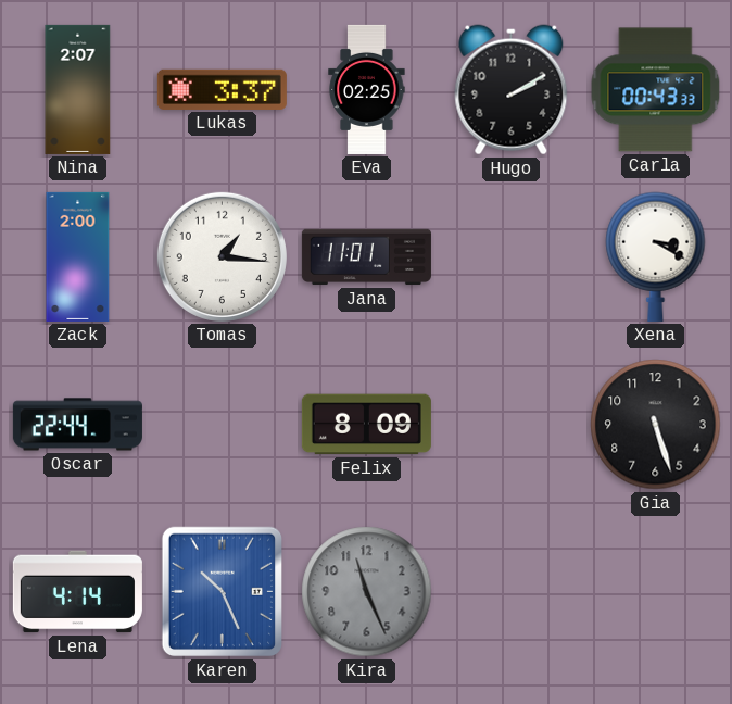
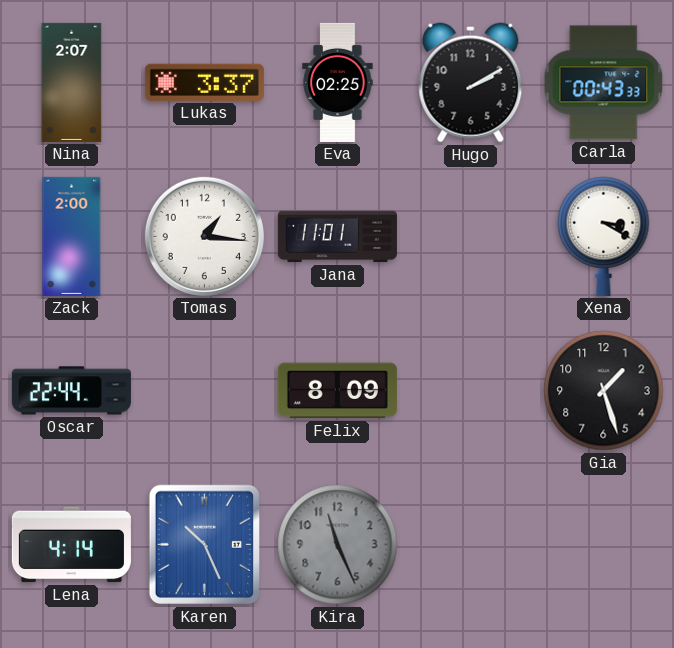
Gia: 5:27 -> 1:27
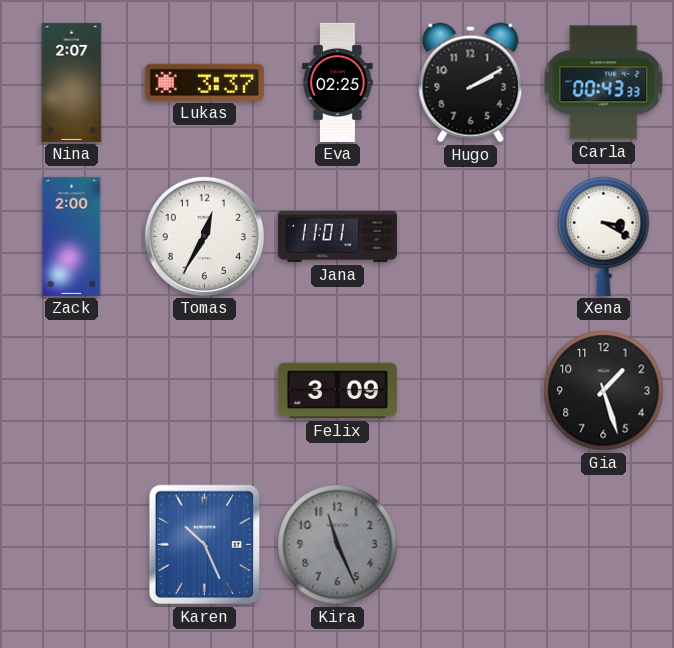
Tomas: 1:16 -> 12:35
Oscar: 22:44 -> none
Felix: 8:09 -> 3:09
Lena: 4:14 -> none
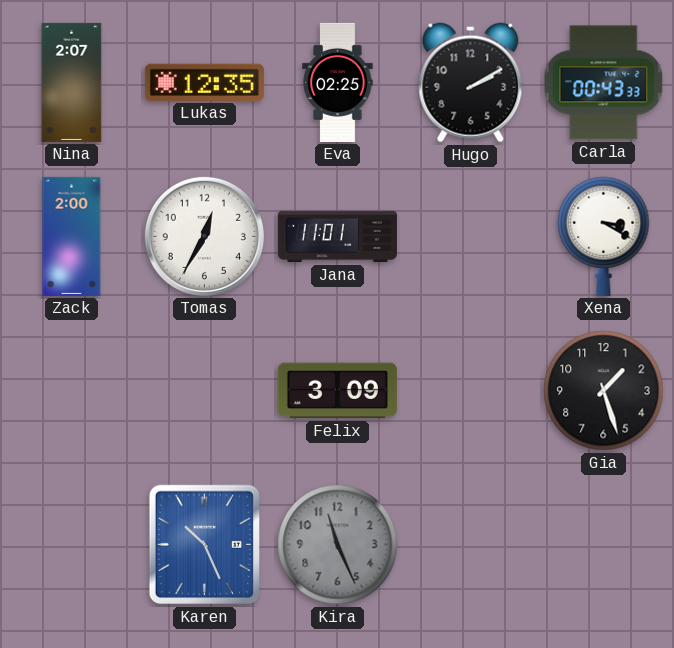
Lukas: 3:37 -> 12:35
